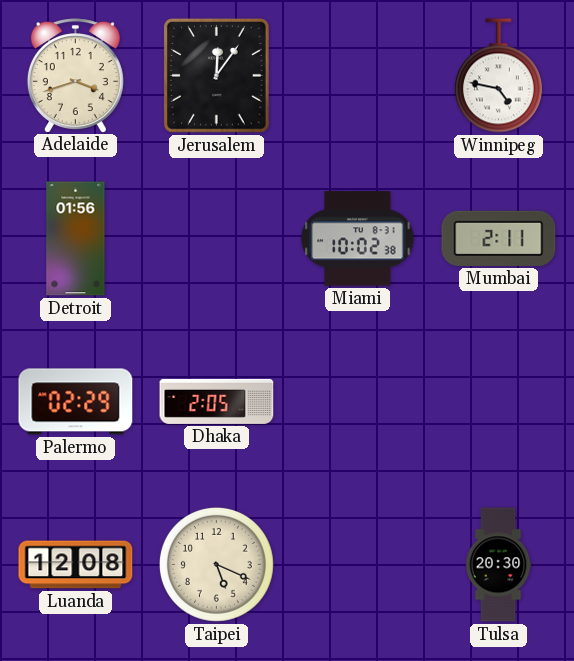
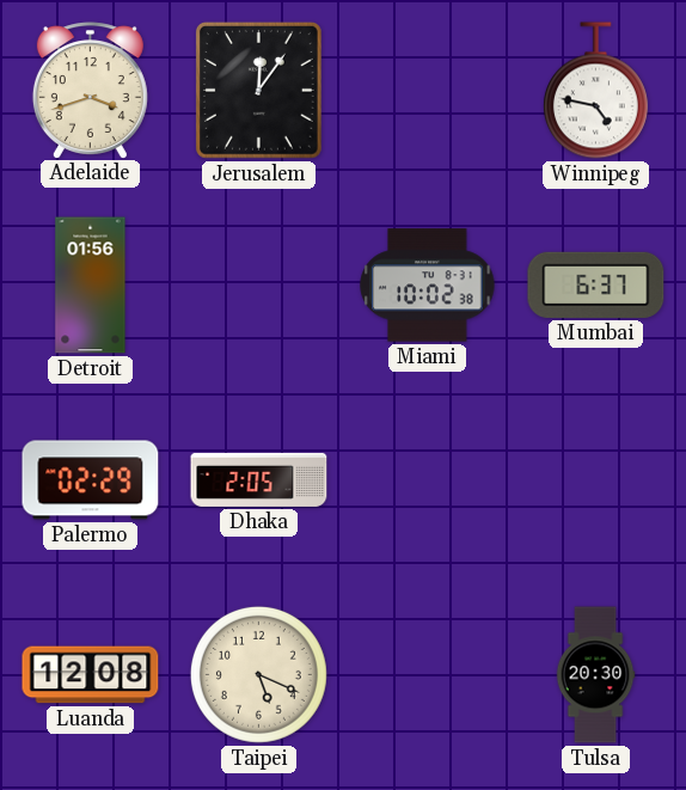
Mumbai: 2:11 -> 6:37
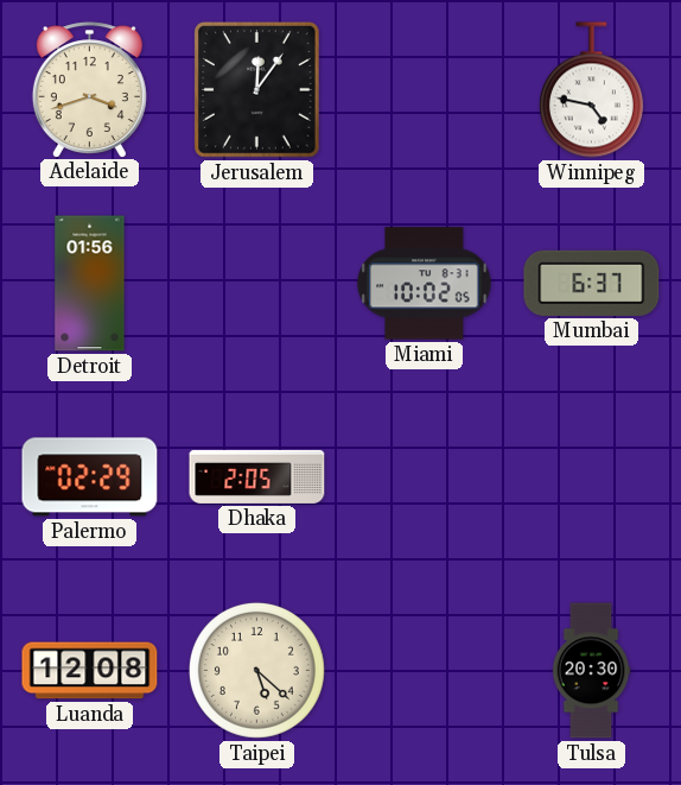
Miami: 10:02:38 -> 10:02:05
Taipei: 5:19 -> 5:22
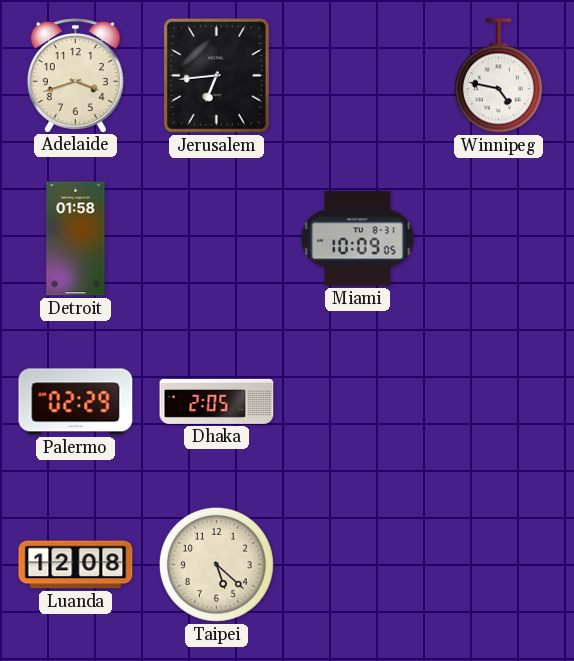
Jerusalem: 12:06 -> 6:44
Detroit: 01:56 -> 01:58
Miami: 10:02 -> 10:09
Mumbai: 6:37 -> none
Tulsa: 20:30 -> none
